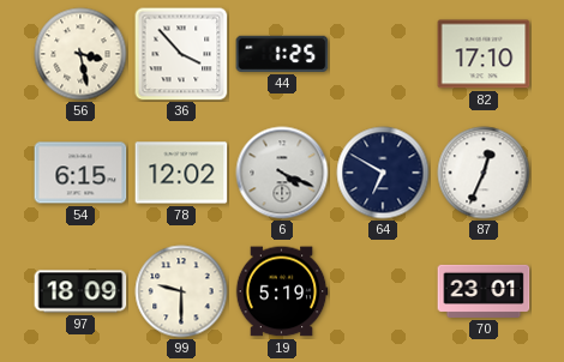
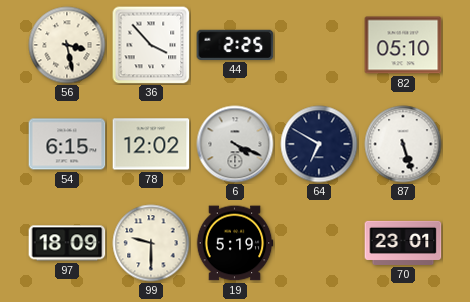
44: 1:25 -> 2:25
82: 17:10 -> 05:10
87: 12:34 -> 5:27
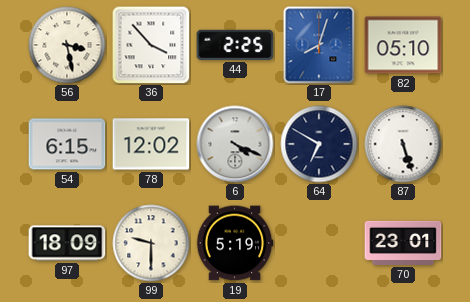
17: none -> 8:03
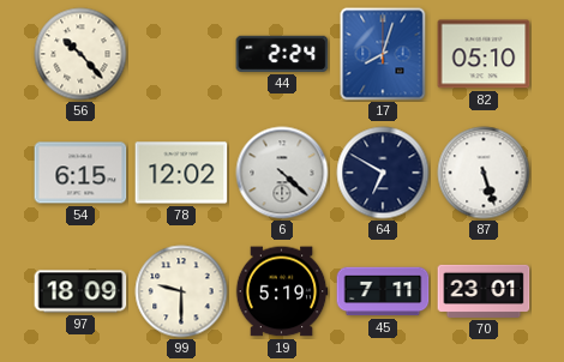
56: 3:28 -> 10:23
36: 3:53 -> none
44: 2:25 -> 2:24
6: 4:19 -> 4:22
45: none -> 7:11
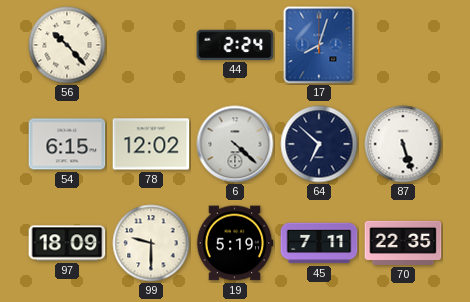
82: 05:10 -> none
64: 6:50 -> 6:52
70: 23:01 -> 22:35
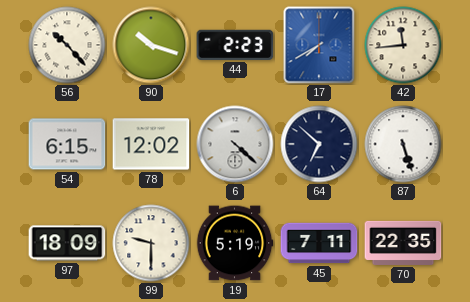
90: none -> 10:18
44: 2:24 -> 2:23
17: 8:03 -> 7:40
42: none -> 11:44
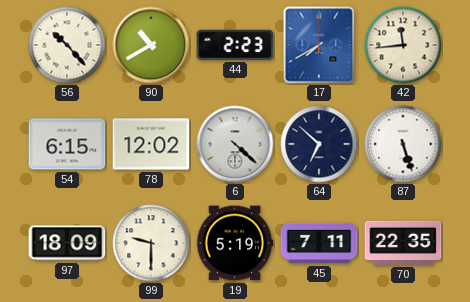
90: 10:18 -> 10:40
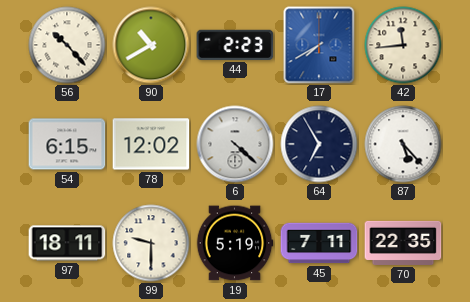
64: 6:52 -> 6:55
87: 5:27 -> 5:23
97: 18:09 -> 18:11
